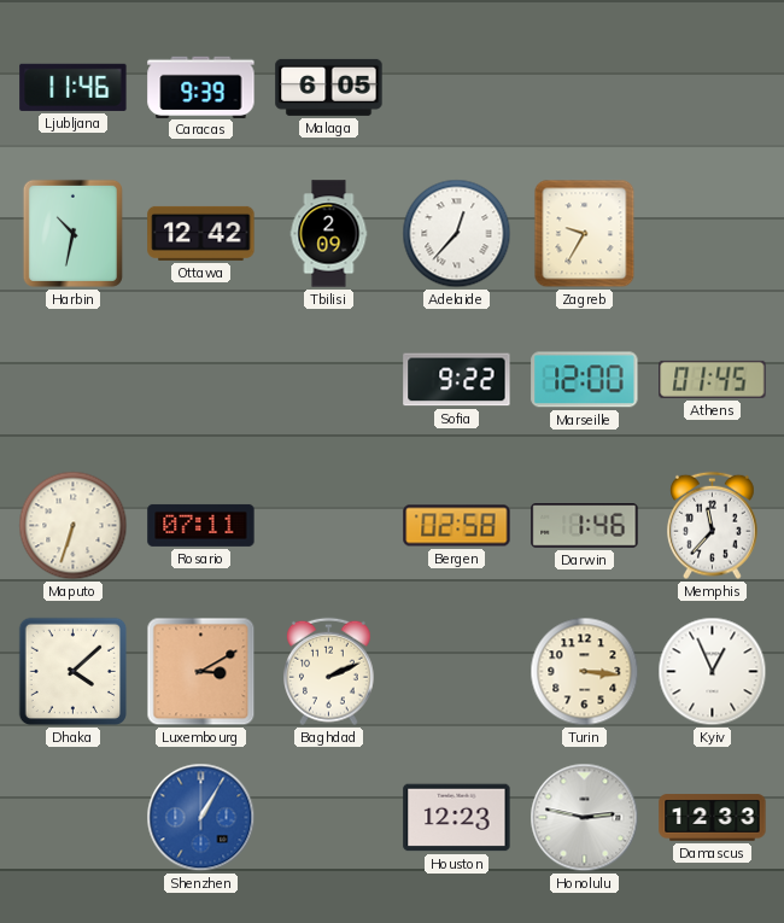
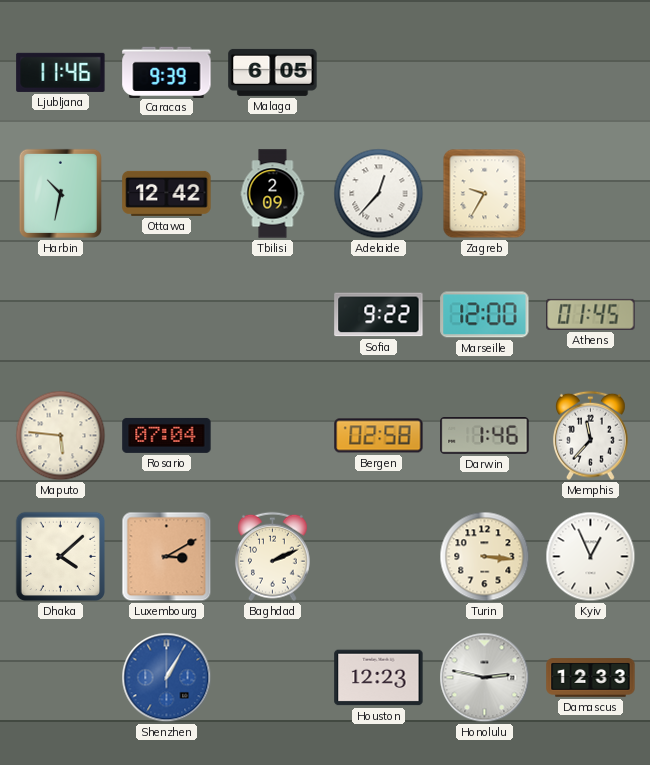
Maputo: 6:33 -> 5:46
Rosario: 07:11 -> 07:04
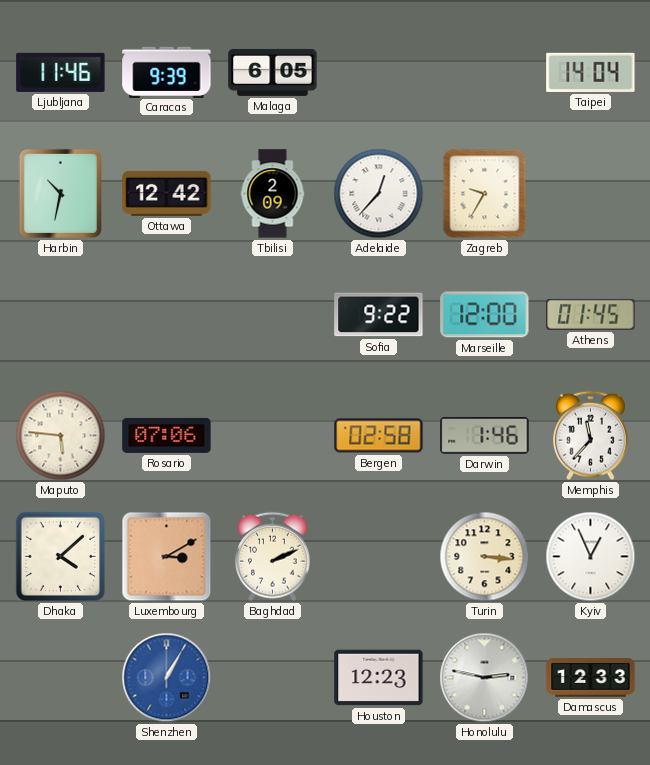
Taipei: none -> 14:04
Rosario: 07:04 -> 07:06
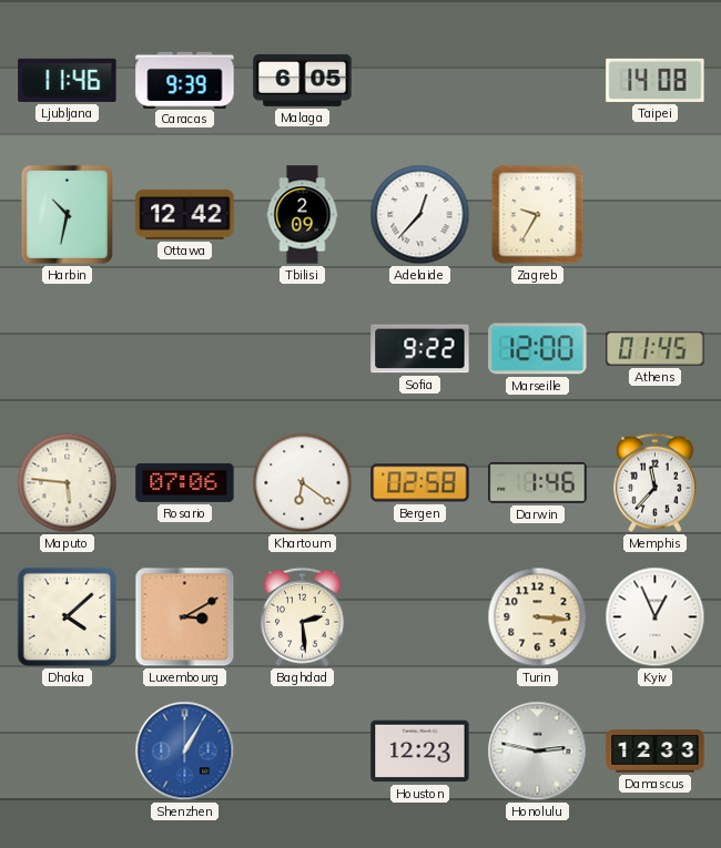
Taipei: 14:04 -> 14:08
Khartoum: none -> 6:21
Baghdad: 2:11 -> 2:29
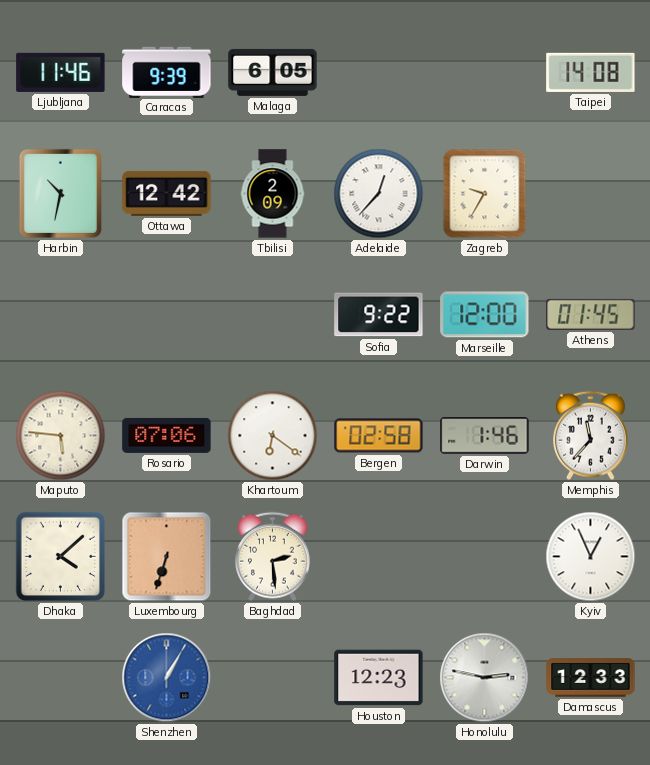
Luxembourg: 3:10 -> 6:33
Turin: 3:16 -> none
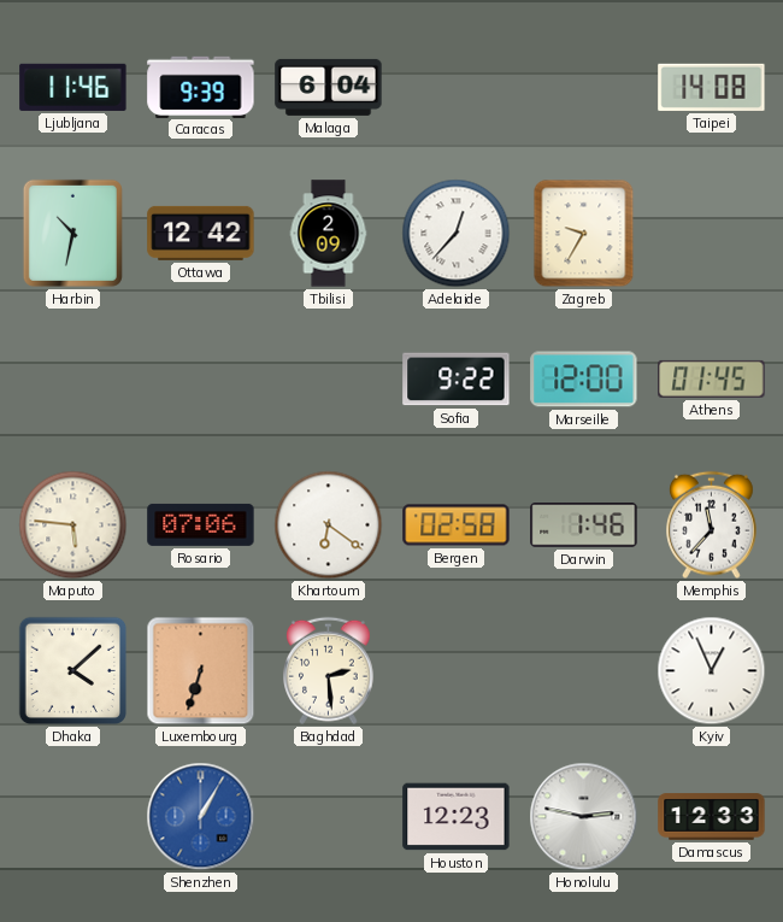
Malaga: 6:05 -> 6:04
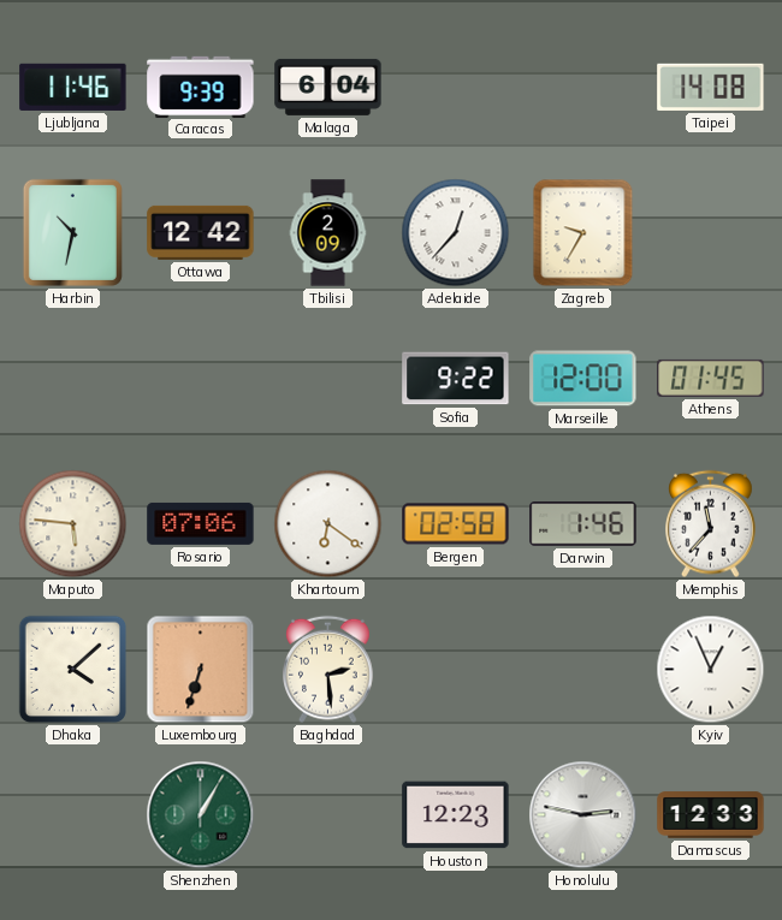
Shenzhen dial: blue -> green
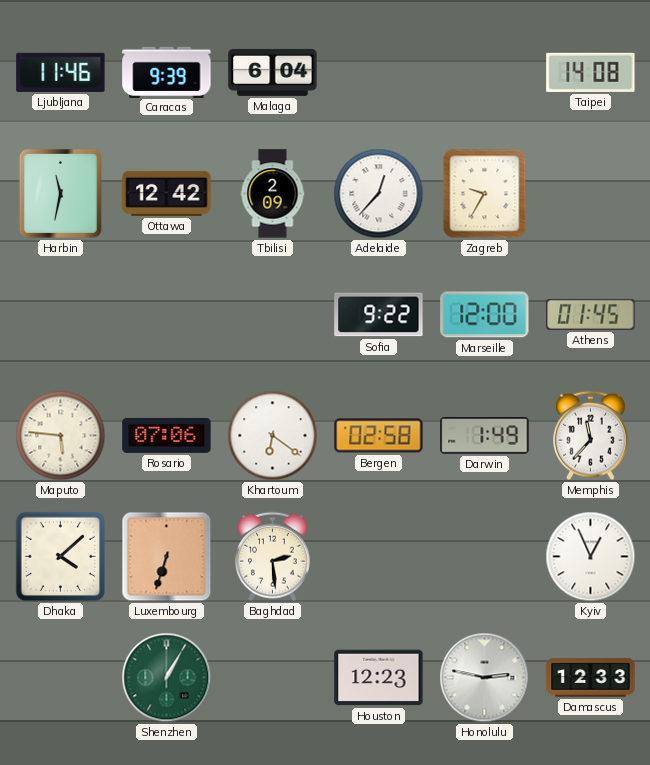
Harbin: 10:32 -> 11:32
Darwin: 1:46 -> 1:49
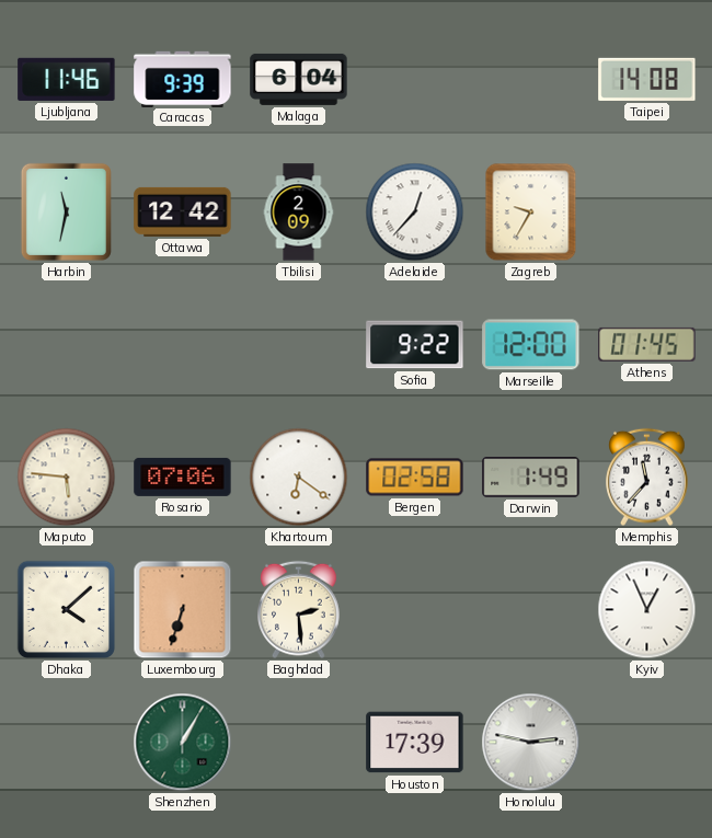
Houston: 12:23 -> 17:39
Damascus: 12:33 -> none
